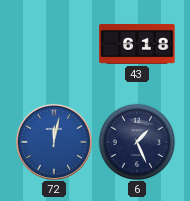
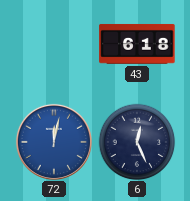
6: 1:26 -> 12:26
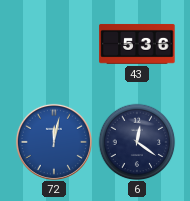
43: 6:18 -> 5:36
6: 12:26 -> 12:21
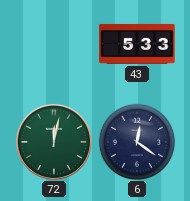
43: 5:36 -> 5:33
72 dial: blue -> green
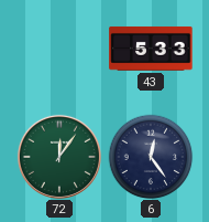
72: 12:02 -> 12:06
6: 12:21 -> 12:24
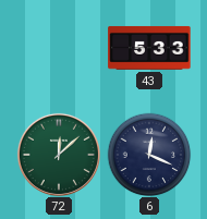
72: 12:06 -> 12:08
6: 12:24 -> 12:19
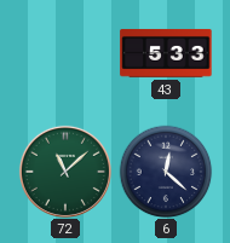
72: 12:08 -> 11:08
6: 12:19 -> 12:22
